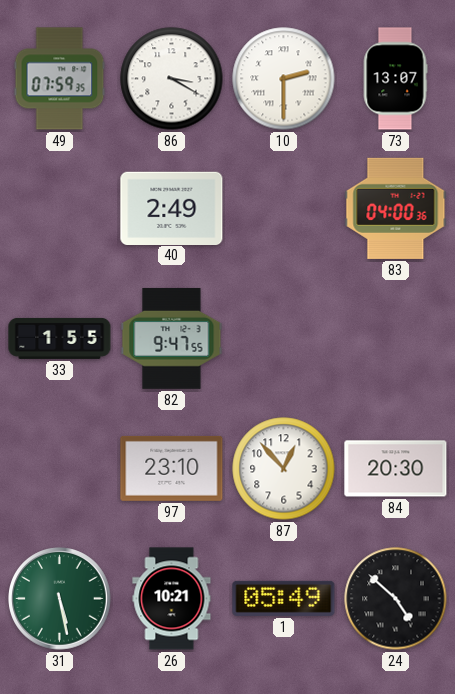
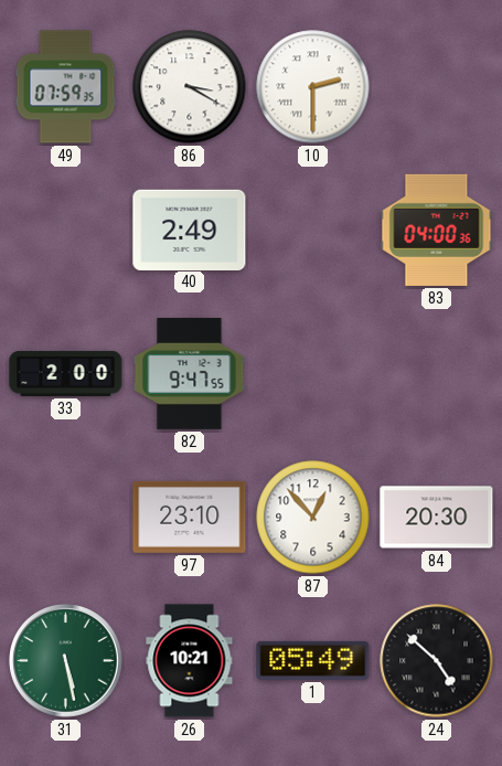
73: 13:07 -> none
33: 1:55 -> 2:00
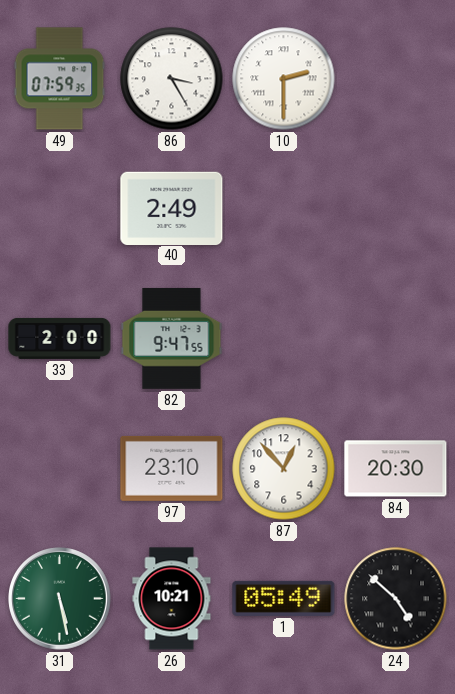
86: 3:20 -> 3:25
83: 04:00 -> none
